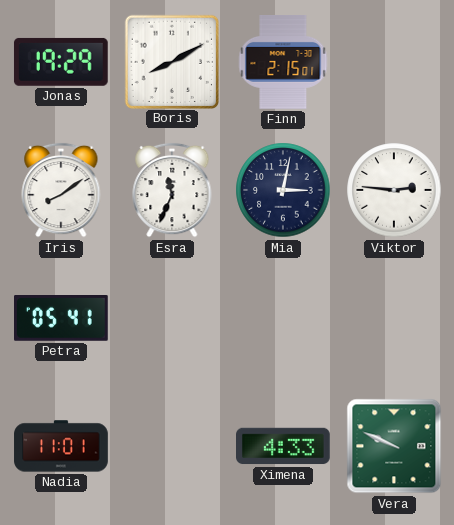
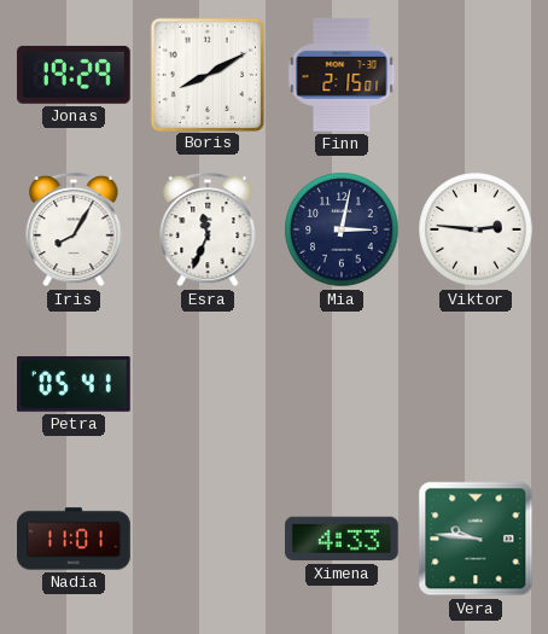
Iris: 8:09 -> 8:05
Vera: 9:49 -> 9:46
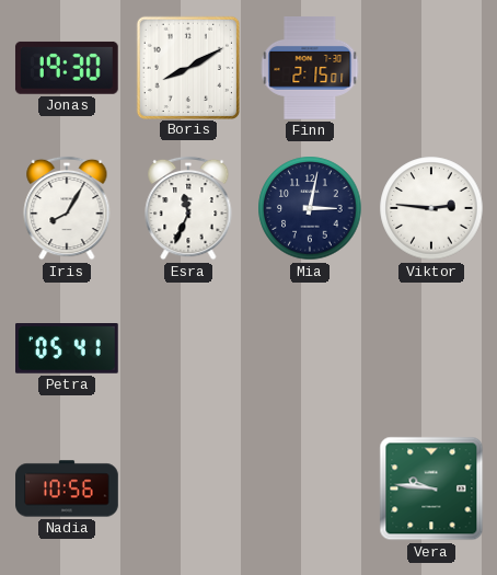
Jonas: 19:29 -> 19:30
Nadia: 11:01 -> 10:56
Ximena: 4:33 -> none
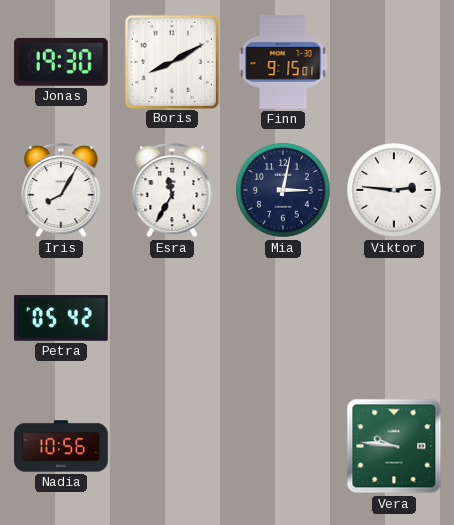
Finn: 2:15 -> 9:15
Esra: 11:34 -> 11:35
Petra: 05:41 -> 05:42
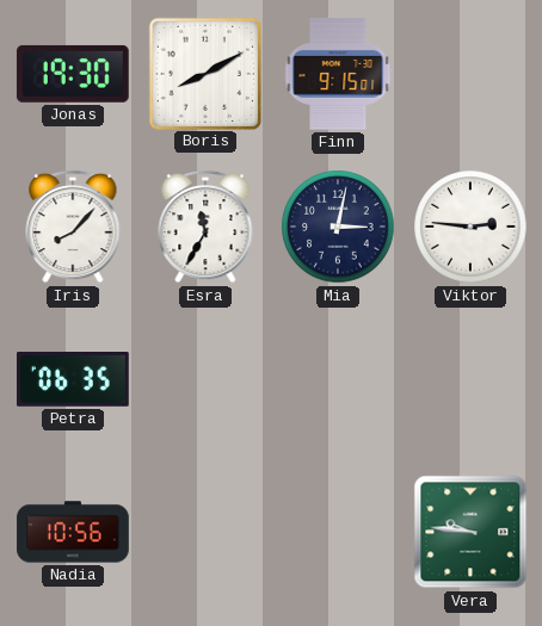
Iris: 8:05 -> 8:07
Petra: 05:42 -> 06:35
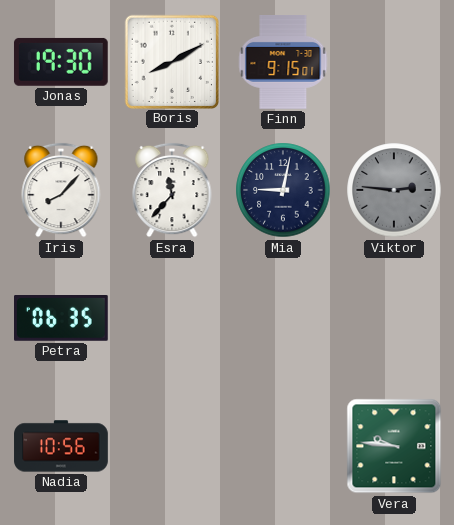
Esra: 11:35 -> 11:37
Mia: 3:02 -> 9:02
Viktor dial: white -> grey
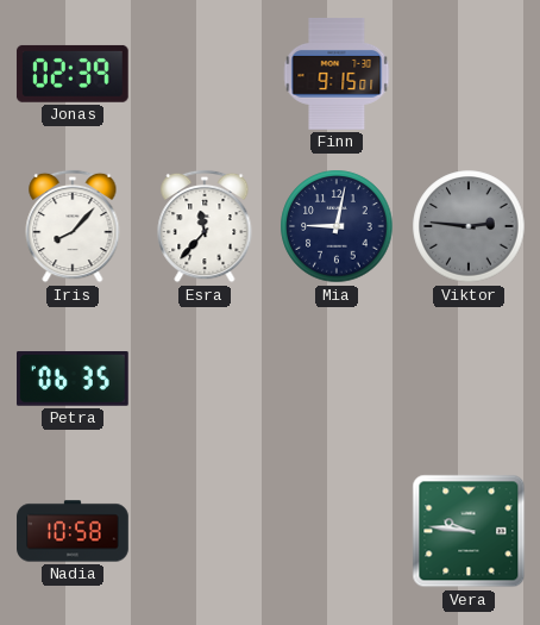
Jonas: 19:30 -> 02:39
Boris: 8:10 -> none
Nadia: 10:56 -> 10:58
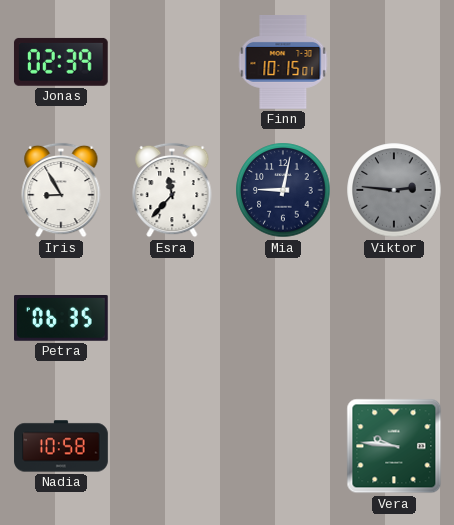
Finn: 9:15 -> 10:15
Iris: 8:07 -> 8:55
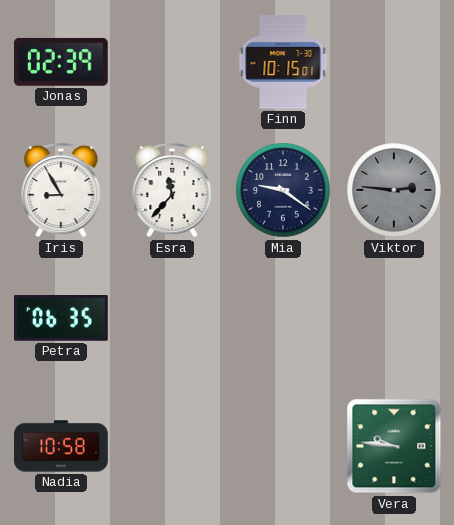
Mia: 9:02 -> 9:21
